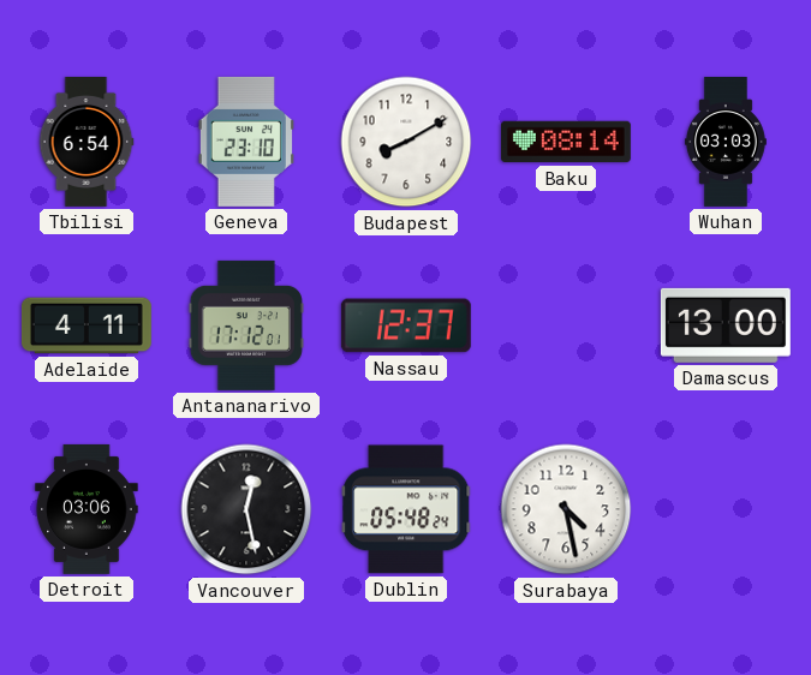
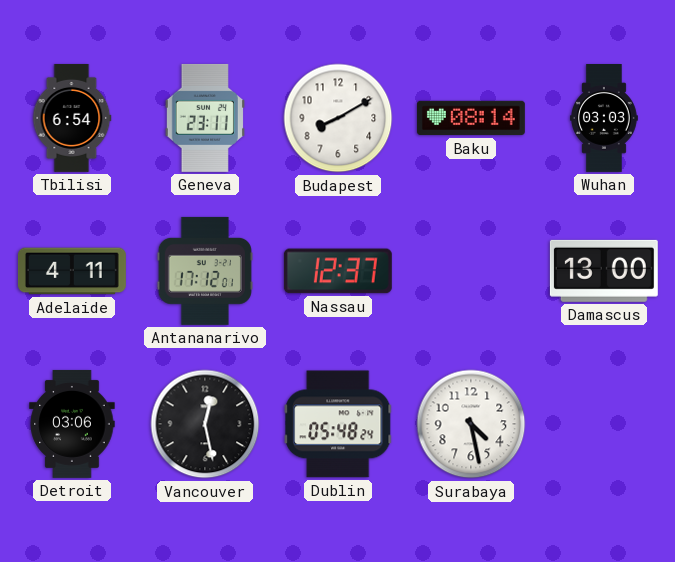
Geneva: 23:10 -> 23:11
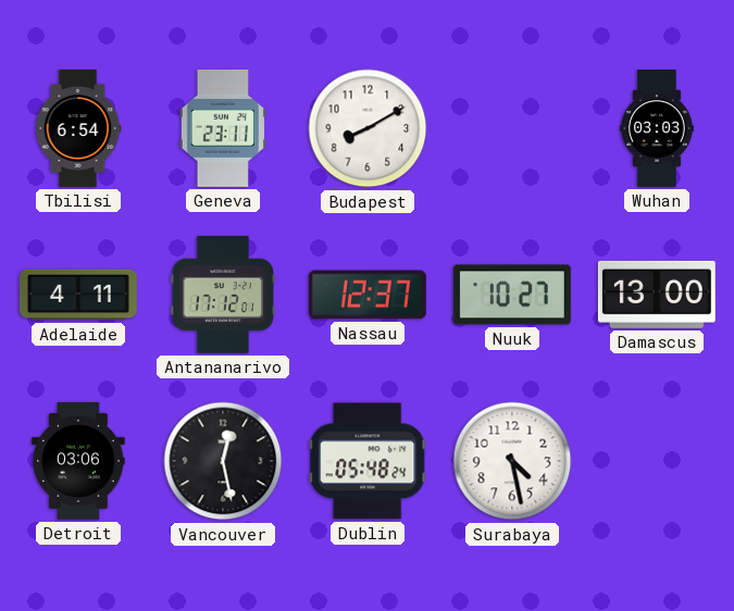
Baku: 08:14 -> none
Nuuk: none -> 10:27
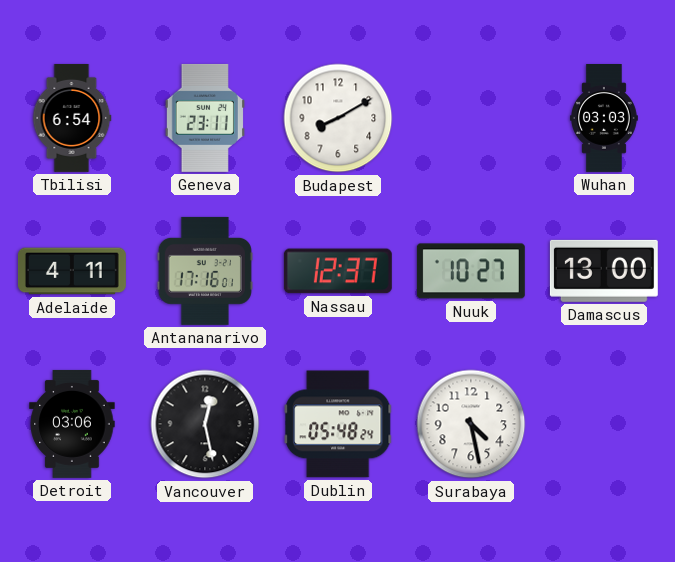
Antananarivo: 17:12 -> 17:16
